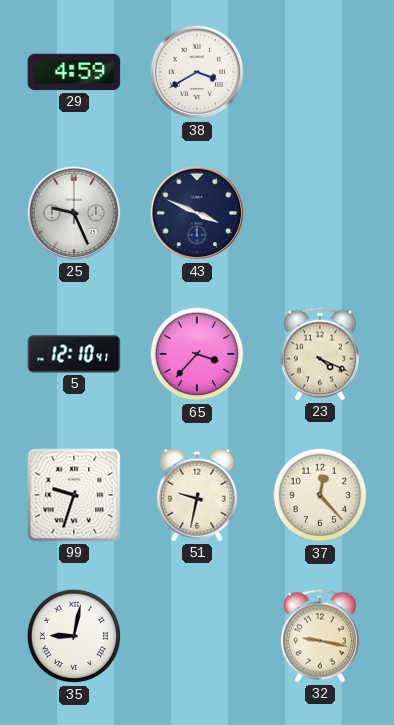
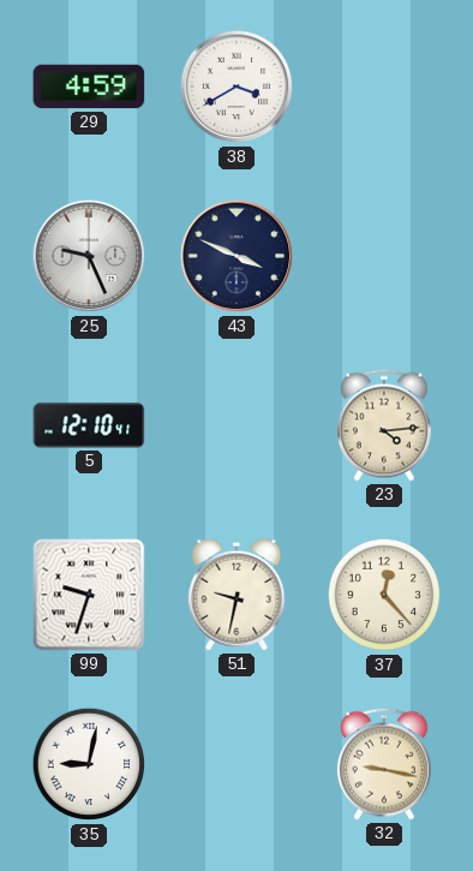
65: 3:37 -> none
23: 4:19 -> 4:14
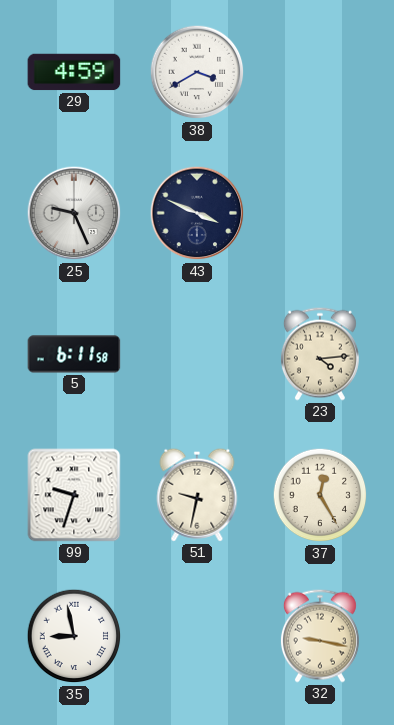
5: 12:10 -> 6:11
37: 12:23 -> 12:25
35: 9:02 -> 8:58
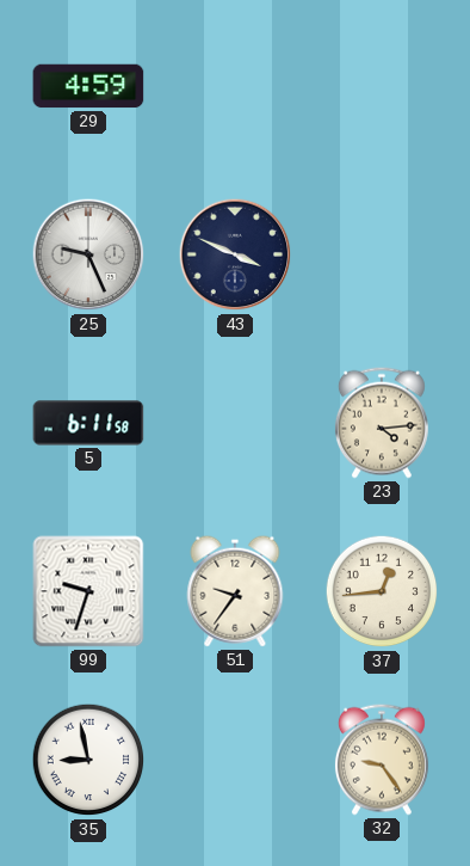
38: 3:40 -> none
51: 9:32 -> 9:36
37: 12:25 -> 12:44
32: 9:17 -> 9:24
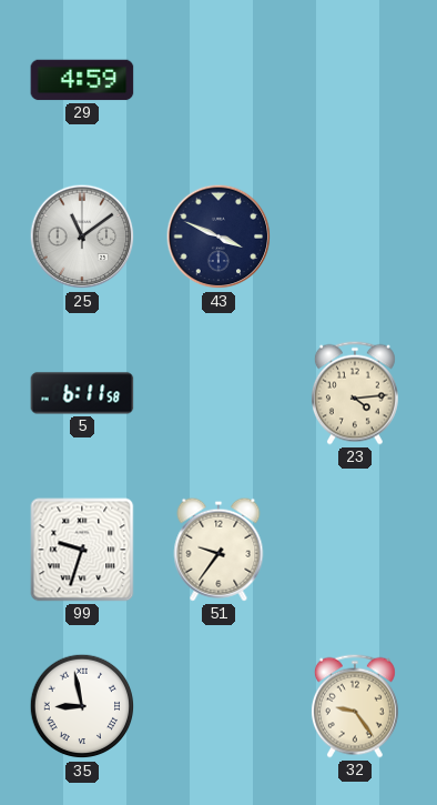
25: 9:26 -> 11:09
37: 12:44 -> none
